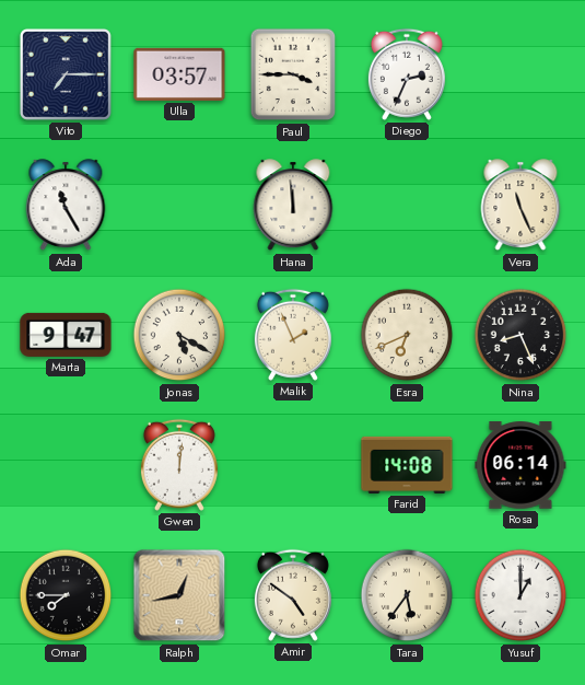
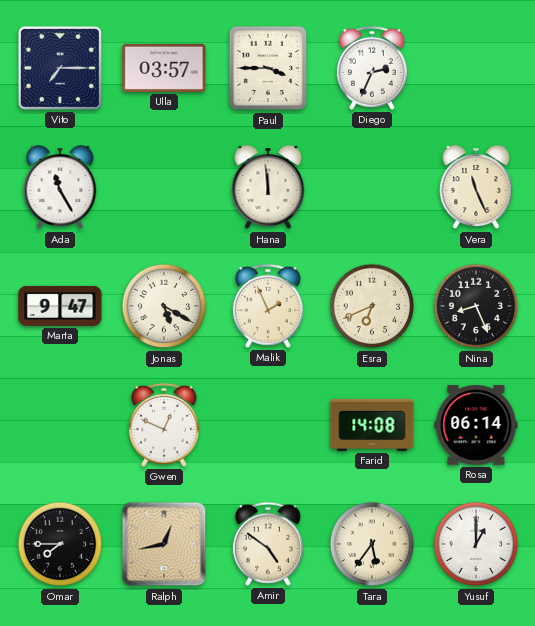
Gwen: 12:01 -> 12:49
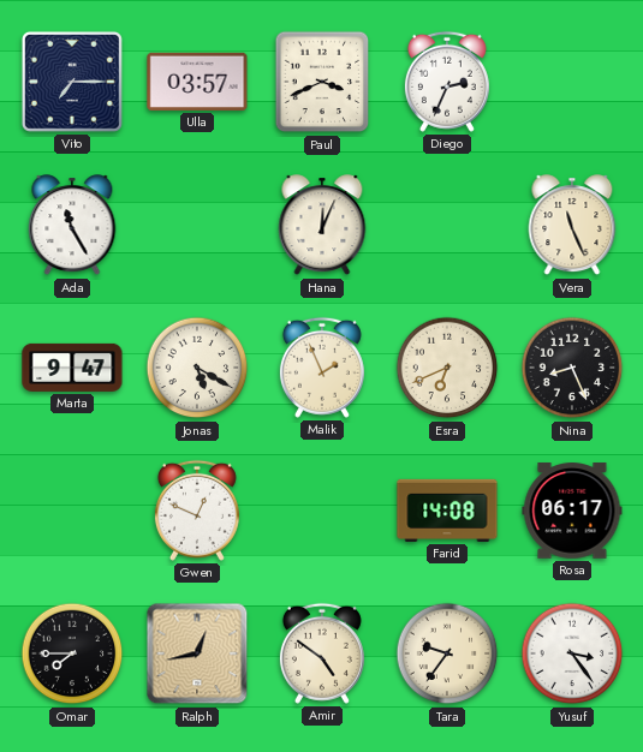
Paul: 3:45 -> 3:41
Hana: 11:59 -> 12:04
Rosa: 06:14 -> 06:17
Tara: 5:36 -> 9:36
Yusuf: 1:00 -> 3:24
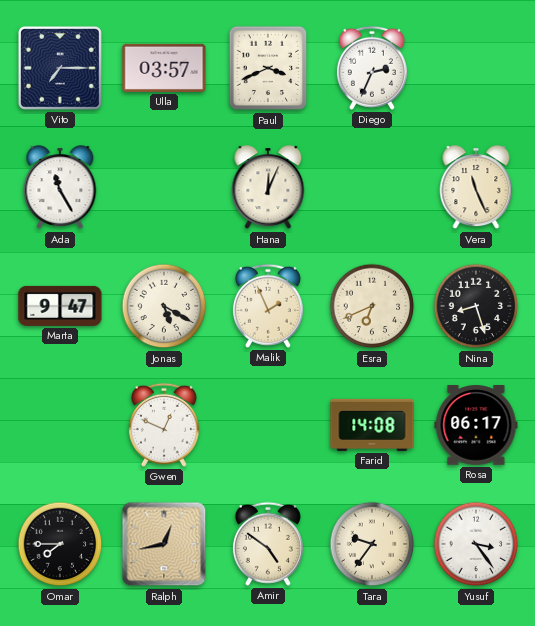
Nina: 8:26 -> 8:27
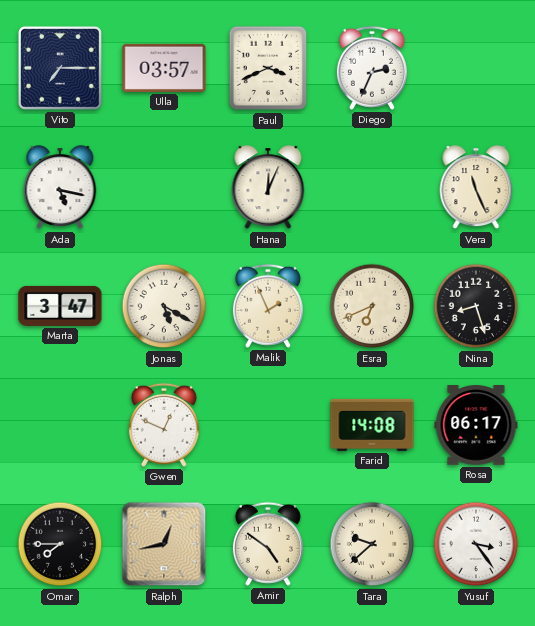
Ada: 11:25 -> 5:17
Marta: 9:47 -> 3:47
Tara: 9:36 -> 9:38
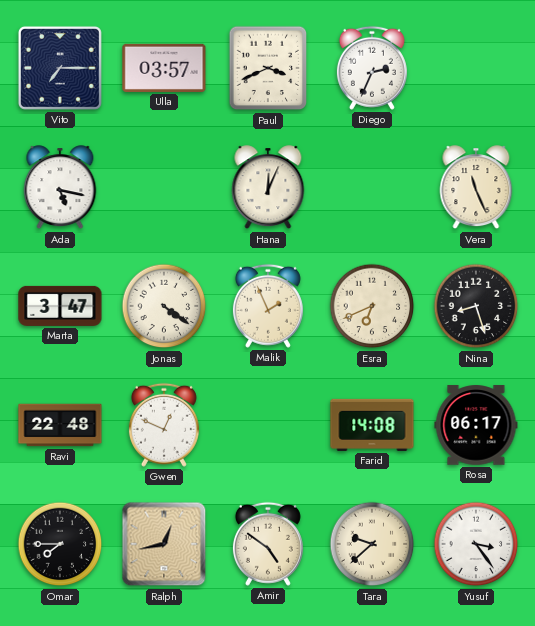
Jonas: 5:20 -> 4:21
Ravi: none -> 22:48
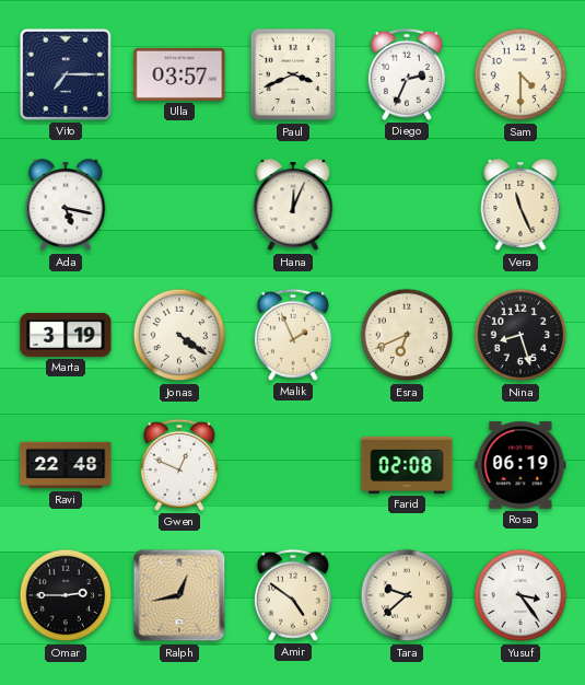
Sam: none -> 4:30
Marta: 3:47 -> 3:19
Farid: 14:08 -> 02:08
Rosa: 06:17 -> 06:19
Omar: 7:45 -> 2:45
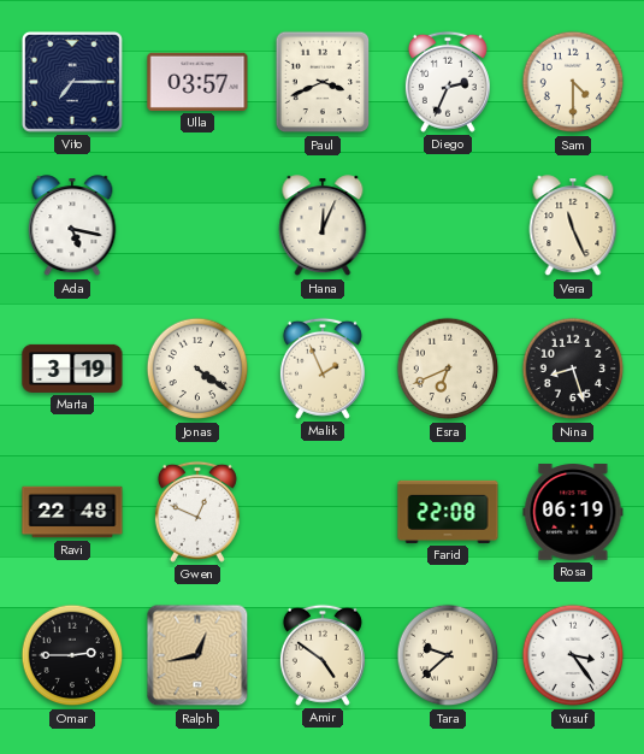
Farid: 02:08 -> 22:08
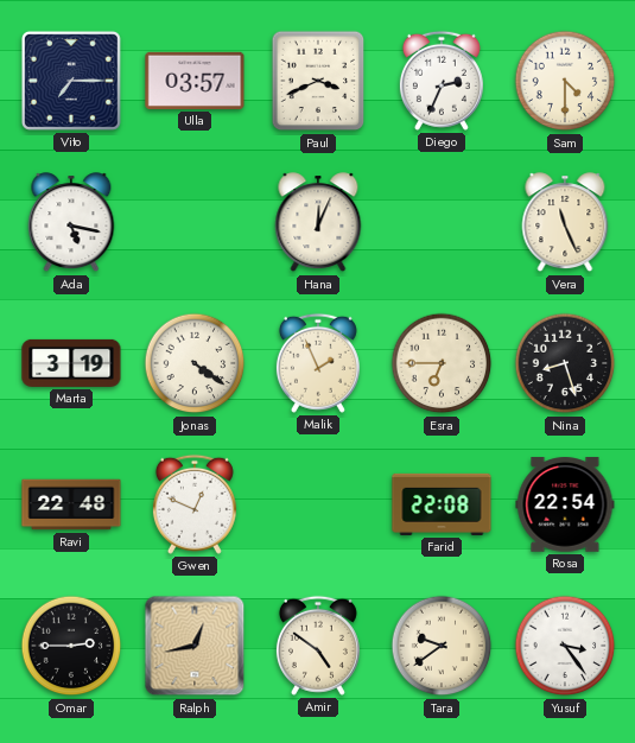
Esra: 6:41 -> 6:45
Rosa: 06:19 -> 22:54
Tara: 9:38 -> 9:39
